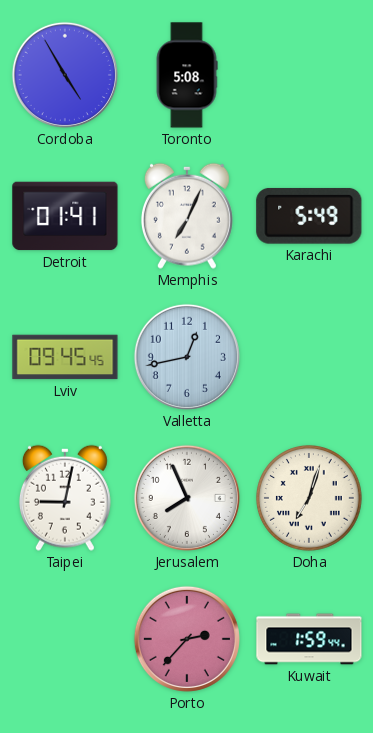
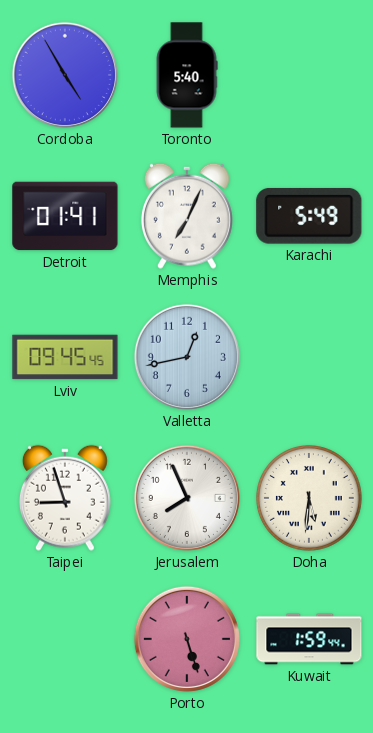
Toronto: 5:08 -> 5:40
Taipei: 9:02 -> 8:57
Doha: 7:03 -> 5:31
Porto: 2:37 -> 5:27
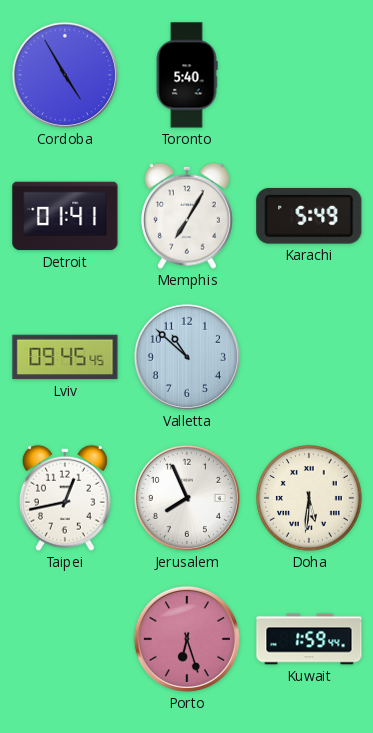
Memphis: 7:04 -> 7:05
Valletta: 12:43 -> 10:52
Taipei: 8:57 -> 12:43
Porto: 5:27 -> 6:27
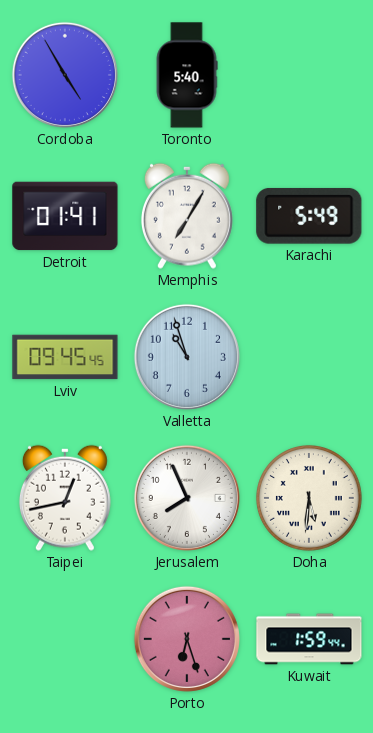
Valletta: 10:52 -> 10:57
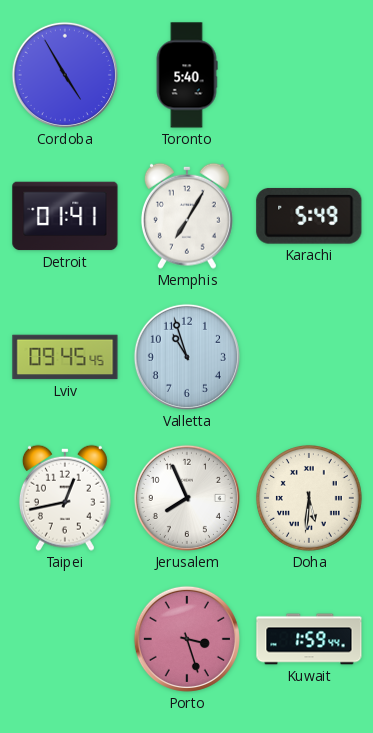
Porto: 6:27 -> 3:27
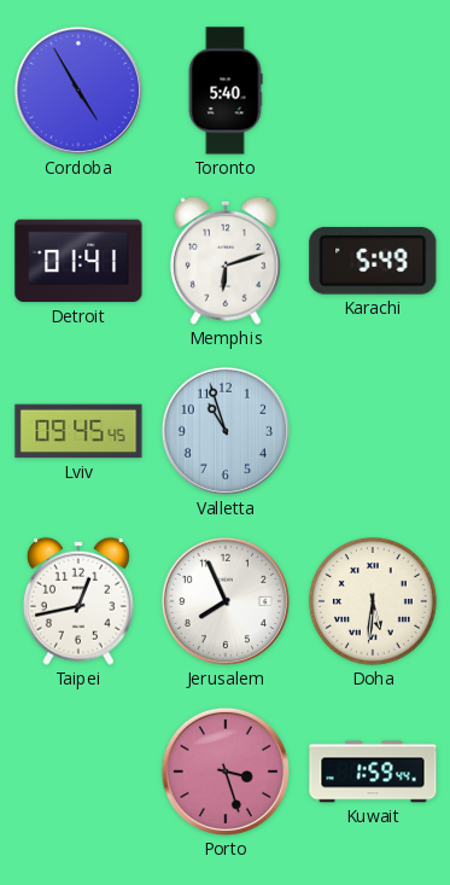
Memphis: 7:05 -> 6:12
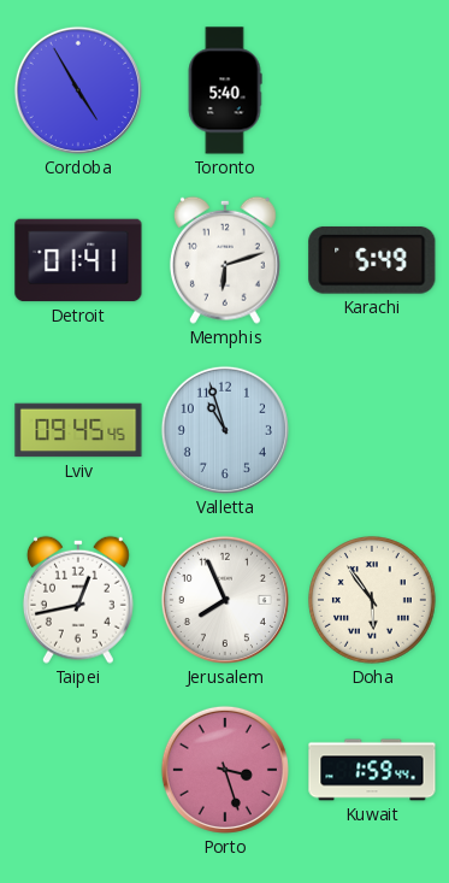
Doha: 5:31 -> 5:54
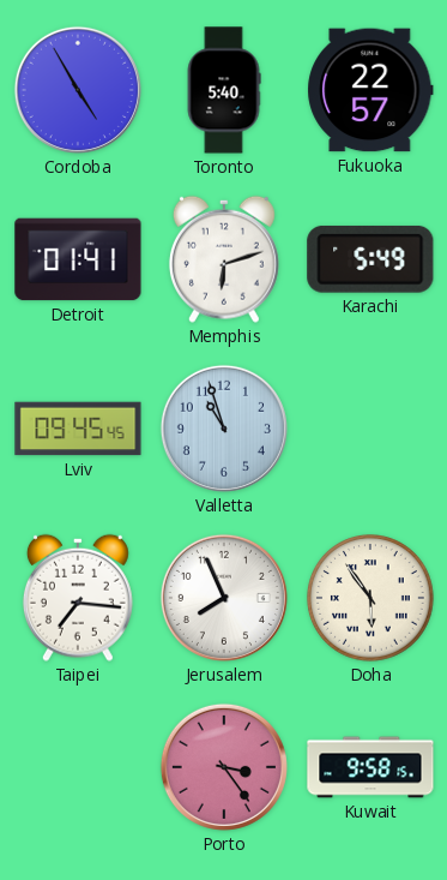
Fukuoka: none -> 22:57
Taipei: 12:43 -> 7:16
Porto: 3:27 -> 3:24
Kuwait: 1:59 -> 9:58
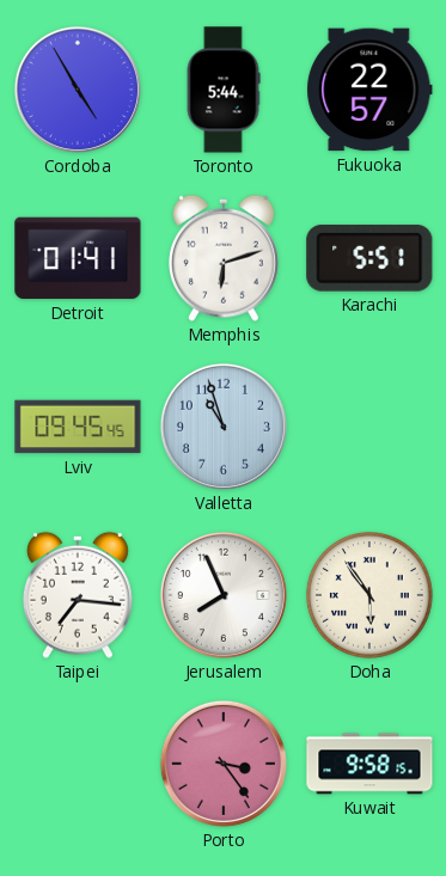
Toronto: 5:40 -> 5:44
Karachi: 5:49 -> 5:51
